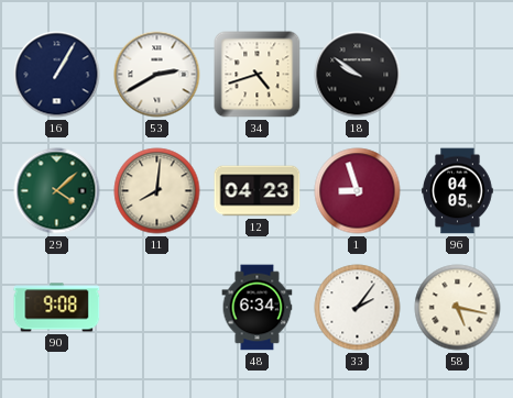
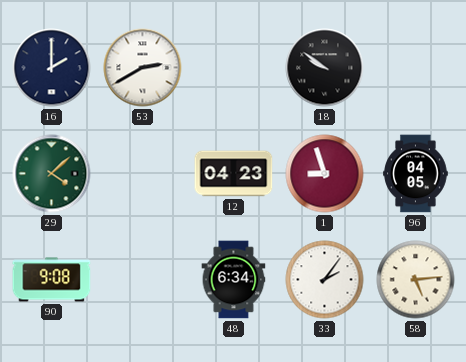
16: 1:05 -> 2:00
34: 4:42 -> none
11: 8:01 -> none
58: 5:17 -> 5:14
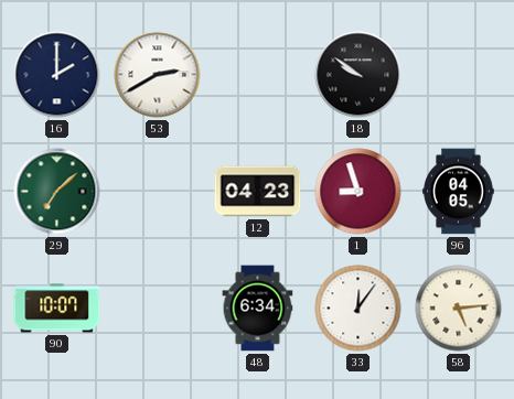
29: 4:08 -> 7:08
90: 9:08 -> 10:07
33: 2:06 -> 12:06
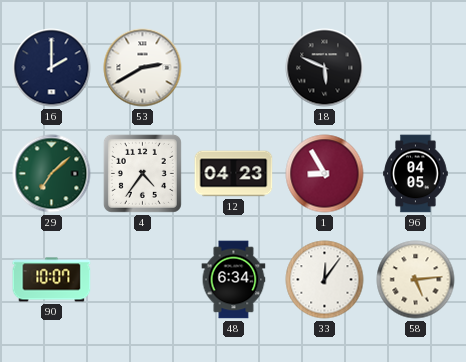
18: 9:51 -> 5:49
4: none -> 4:36
1: 8:57 -> 8:55
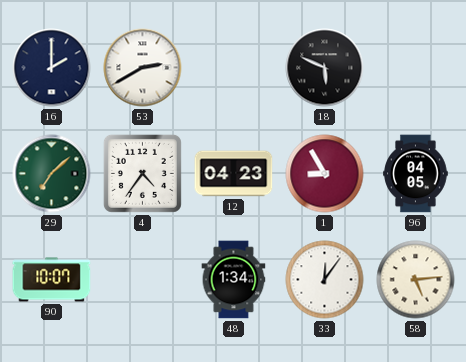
48: 6:34 -> 1:34
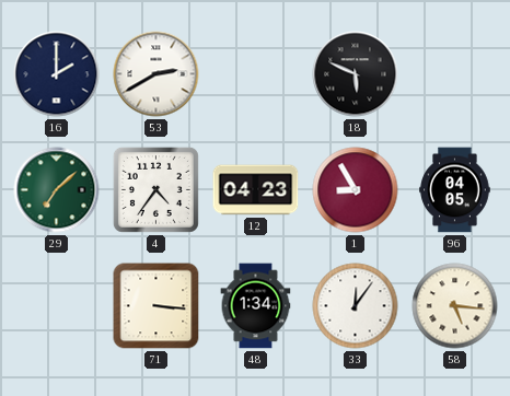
90: 10:07 -> none
71: none -> 3:16
58: 5:14 -> 5:16
